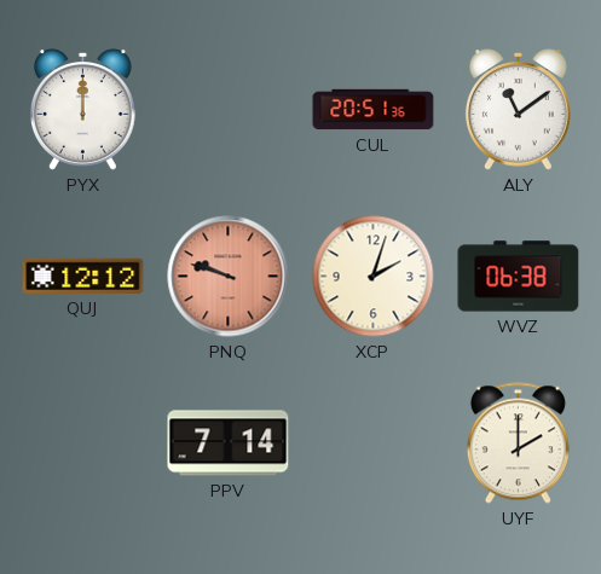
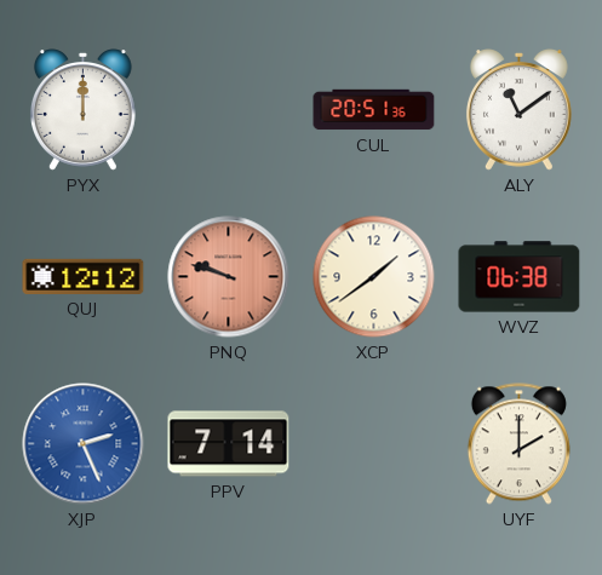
XCP: 2:03 -> 1:39
XJP: none -> 2:26
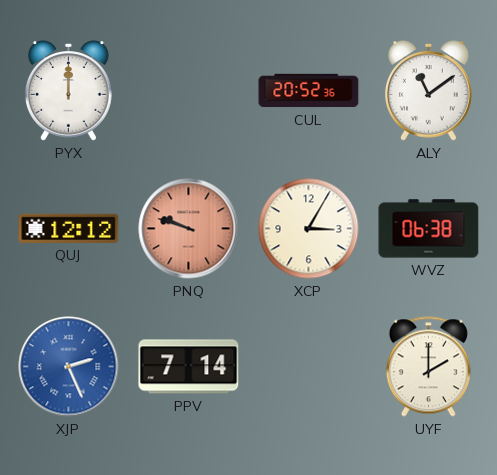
CUL: 20:51 -> 20:52
XCP: 1:39 -> 3:05
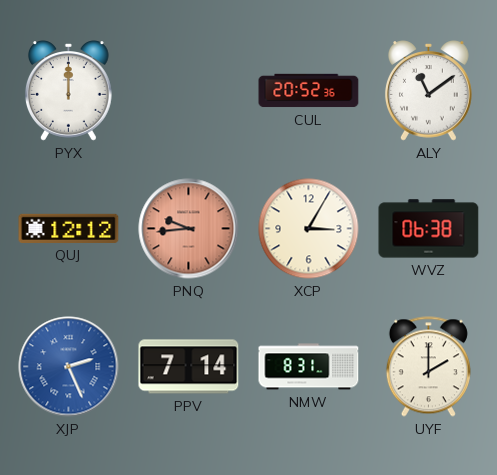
PNQ: 9:48 -> 9:44
NMW: none -> 8:31
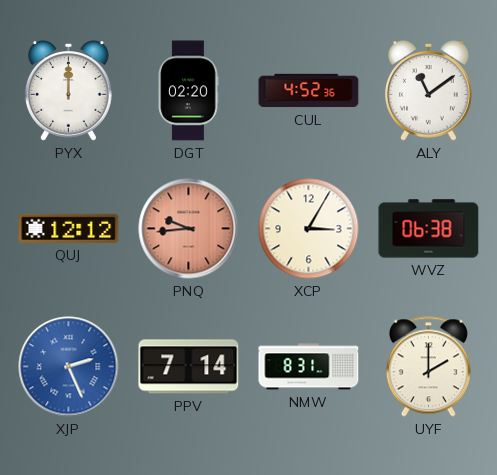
DGT: none -> 02:20
CUL: 20:52 -> 4:52
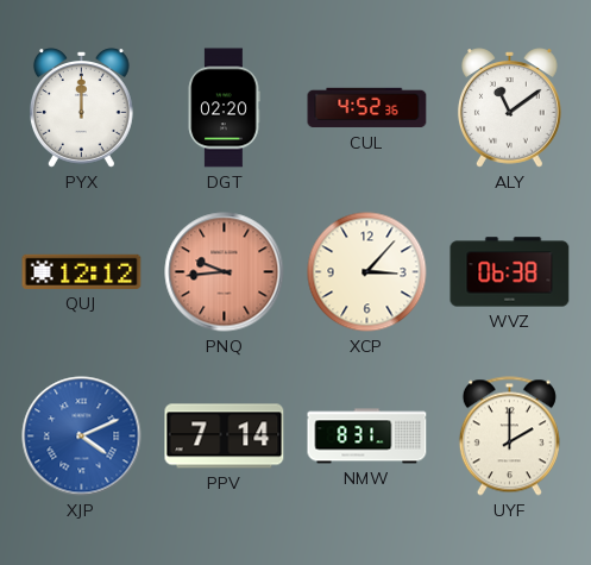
XCP: 3:05 -> 3:07
XJP: 2:26 -> 4:11
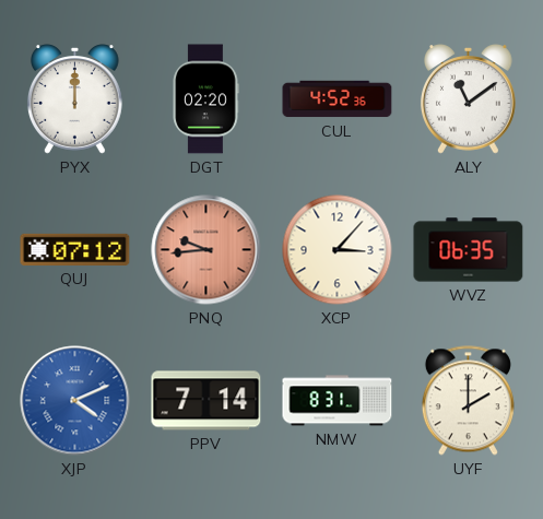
QUJ: 12:12 -> 07:12
WVZ: 06:38 -> 06:35
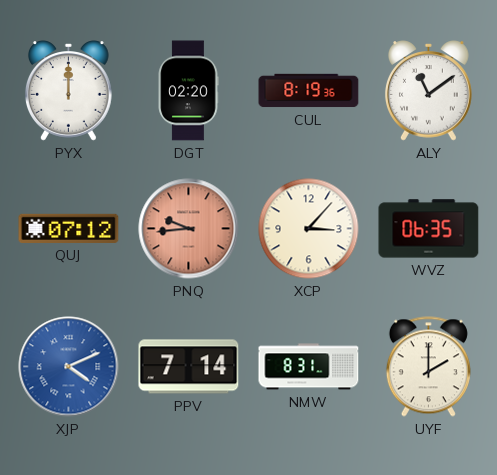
CUL: 4:52 -> 8:19
